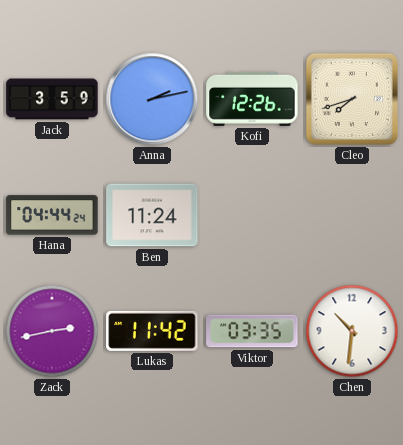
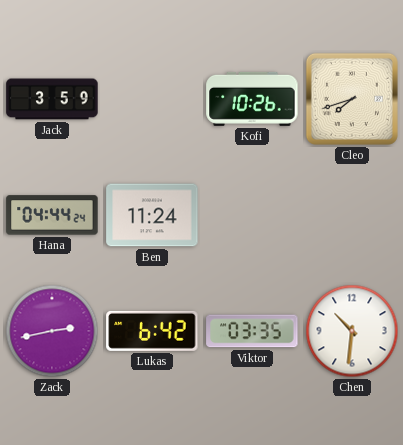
Anna: 2:13 -> none
Kofi: 12:26 -> 10:26
Lukas: 11:42 -> 6:42
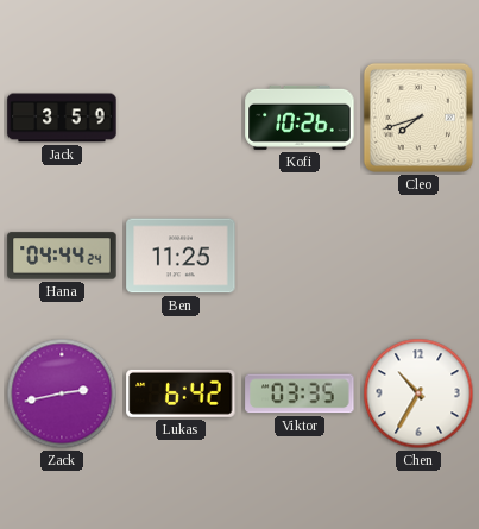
Ben: 11:24 -> 11:25
Chen: 10:31 -> 10:35
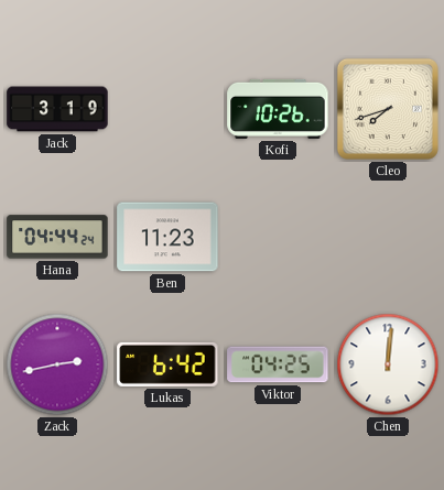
Jack: 3:59 -> 3:19
Ben: 11:25 -> 11:23
Viktor: 03:35 -> 04:25
Chen: 10:35 -> 12:01
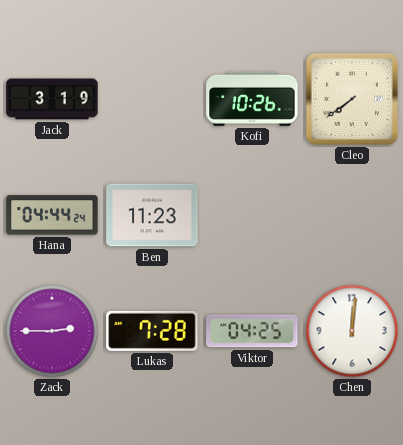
Cleo: 7:42 -> 7:39
Zack: 2:43 -> 2:45
Lukas: 6:42 -> 7:28
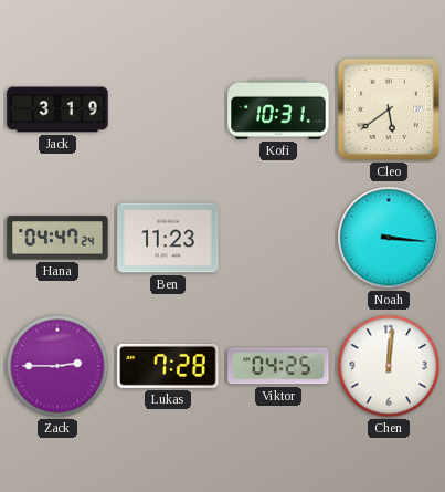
Kofi: 10:26 -> 10:31
Cleo: 7:39 -> 5:39
Hana: 04:44 -> 04:47
Noah: none -> 3:16
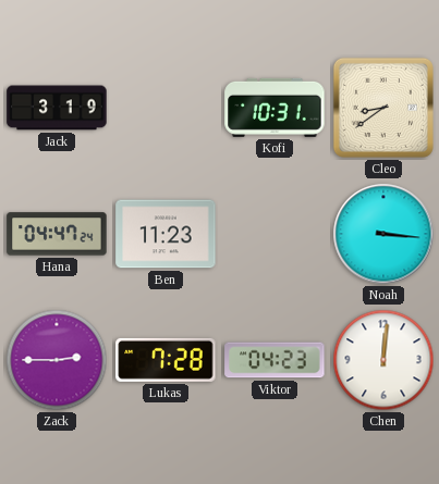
Cleo: 5:39 -> 8:39
Viktor: 04:25 -> 04:23
